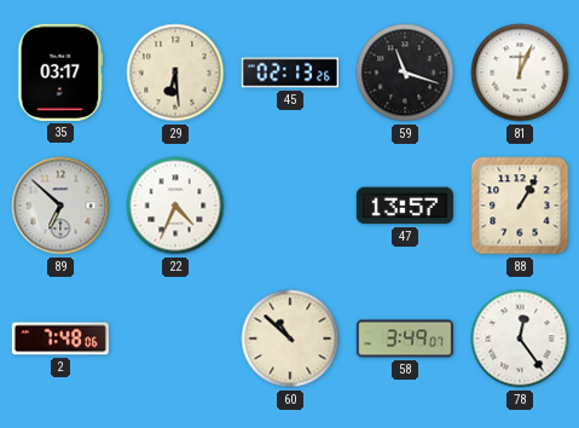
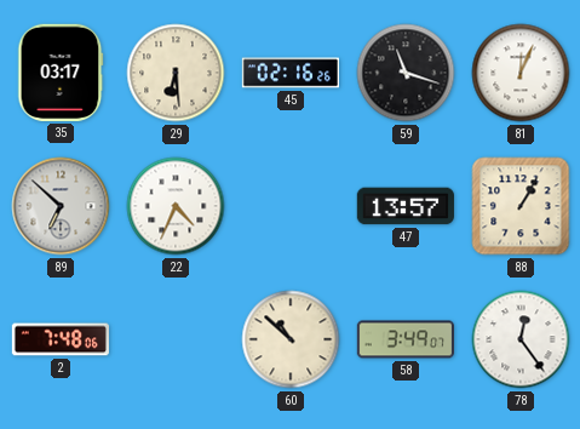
45: 02:13 -> 02:16
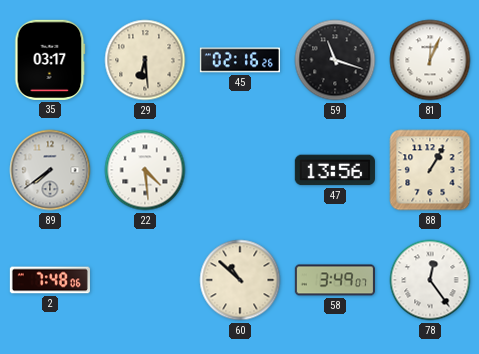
89: 6:52 -> 7:39
22: 4:34 -> 4:29
47: 13:57 -> 13:56
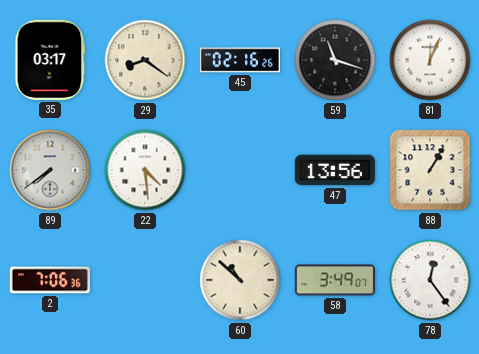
29: 6:29 -> 8:21
2: 7:48 -> 7:06
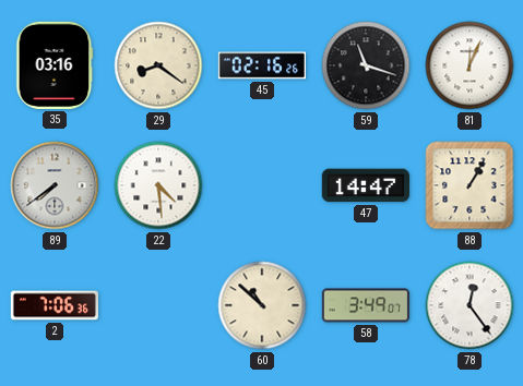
35: 03:17 -> 03:16
47: 13:56 -> 14:47
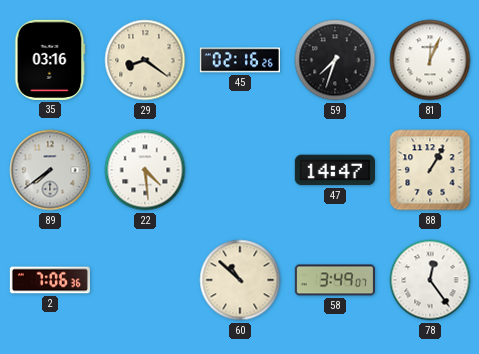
59: 11:18 -> 7:33
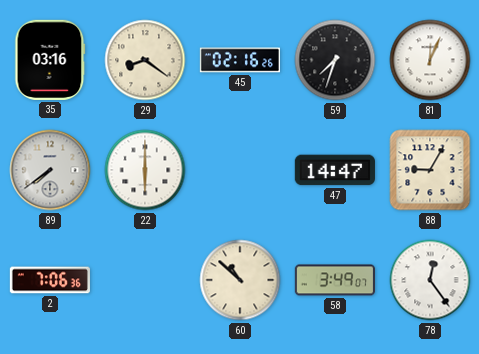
22: 4:29 -> 6:00
88: 1:05 -> 9:05
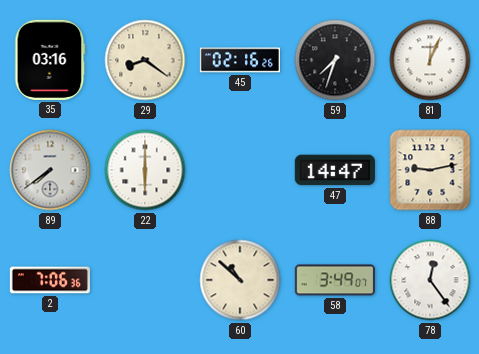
88: 9:05 -> 9:13
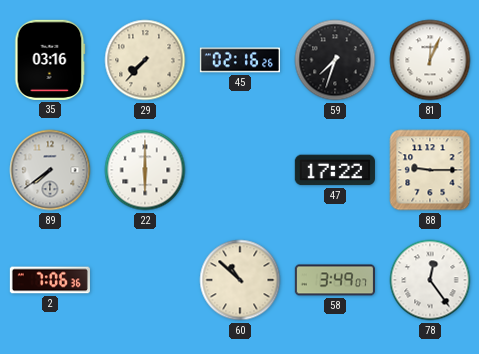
29: 8:21 -> 7:37
47: 14:47 -> 17:22
88: 9:13 -> 9:15
